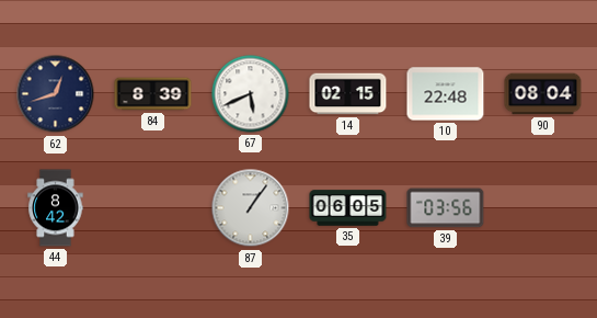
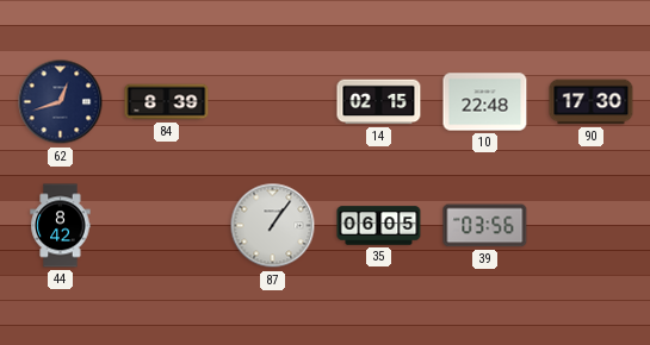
67: 5:41 -> none
90: 08:04 -> 17:30
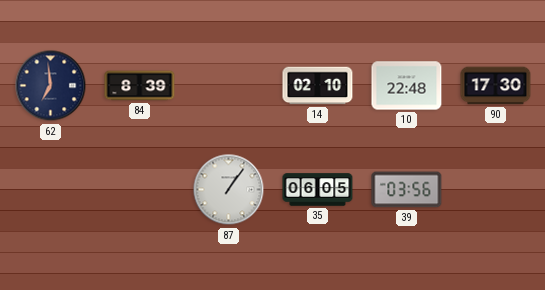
62: 12:42 -> 6:59
14: 02:15 -> 02:10
44: 8:42 -> none
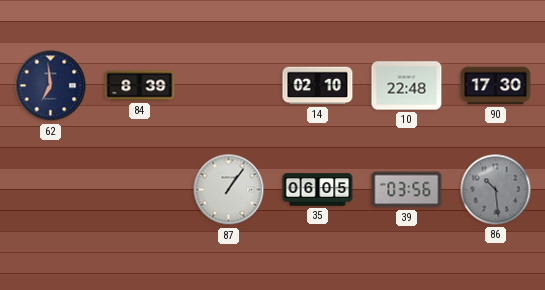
86: none -> 10:29
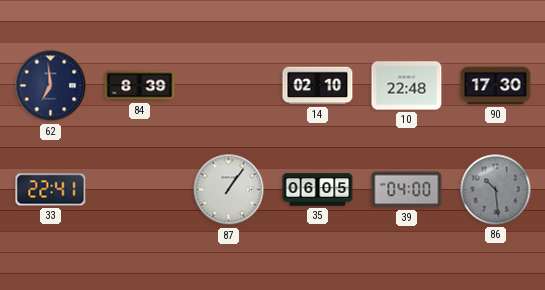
33: none -> 22:41
39: 03:56 -> 04:00
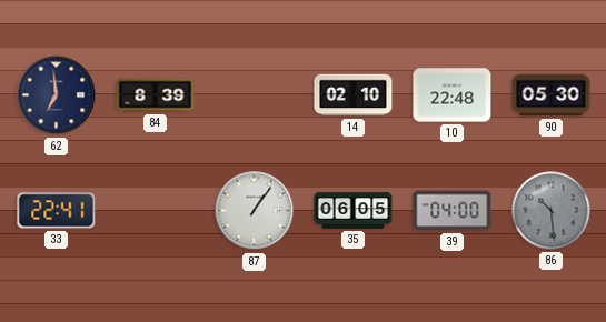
90: 17:30 -> 05:30
